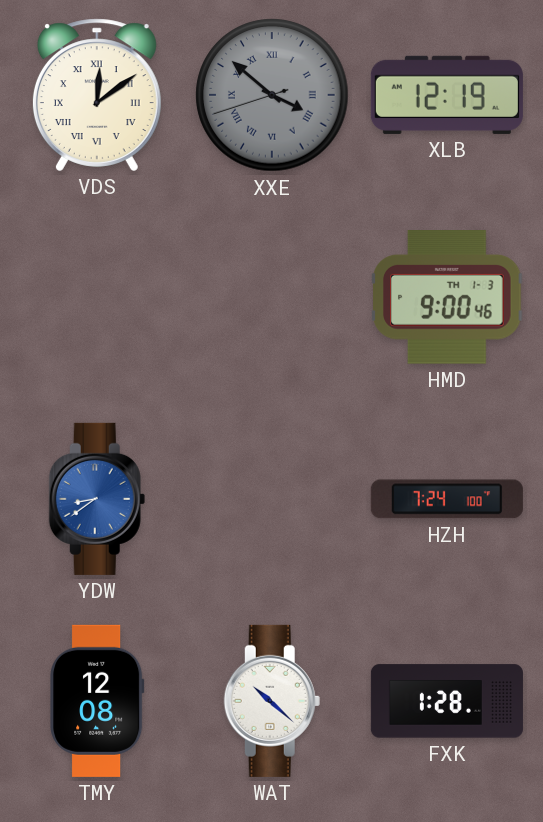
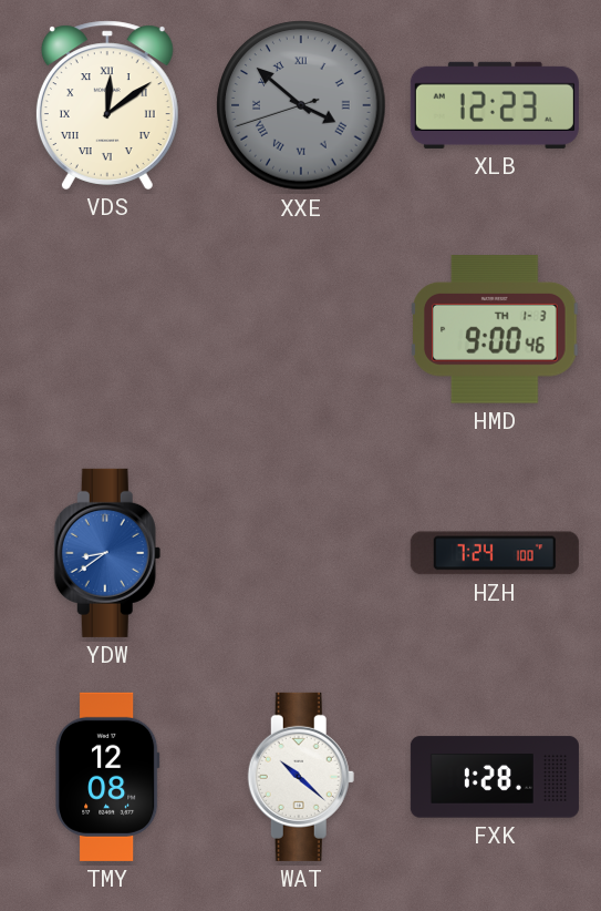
XLB: 12:19 -> 12:23
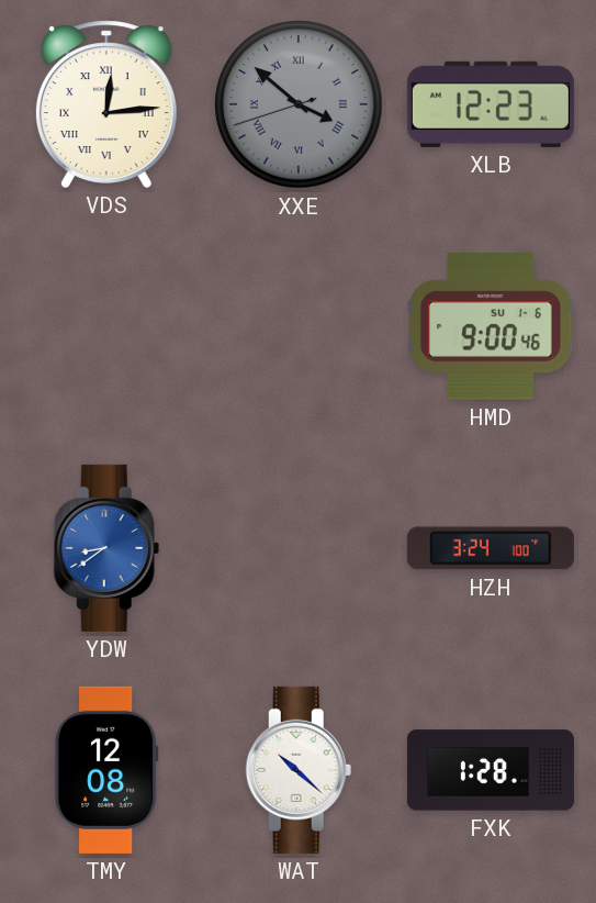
VDS: 12:09 -> 12:14
HMD date: TH 1-3 -> SU 1-6
HZH: 7:24 -> 3:24
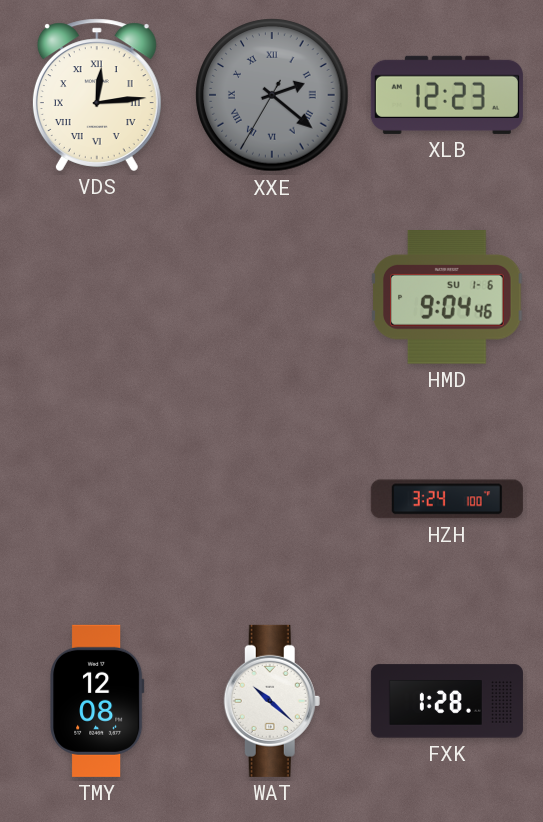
XXE: 3:51 -> 2:21
HMD: 9:00 -> 9:04
YDW: 8:39 -> none
